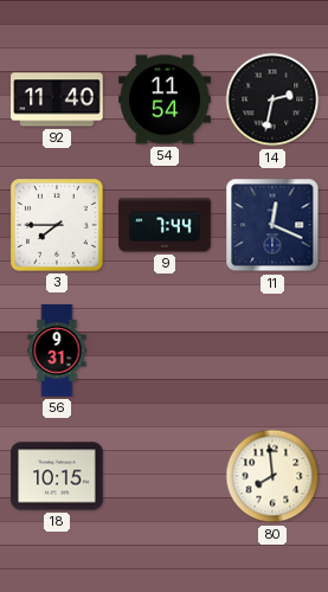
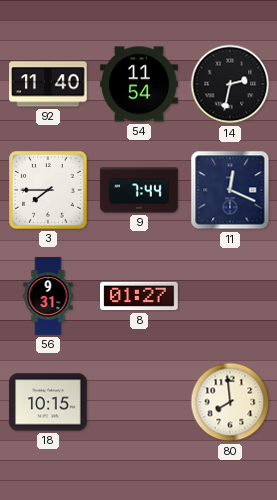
8: none -> 01:27
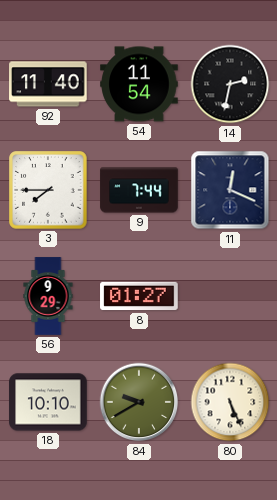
56: 9:31 -> 9:29
18: 10:15 -> 10:10
84: none -> 9:40
80: 7:59 -> 5:26
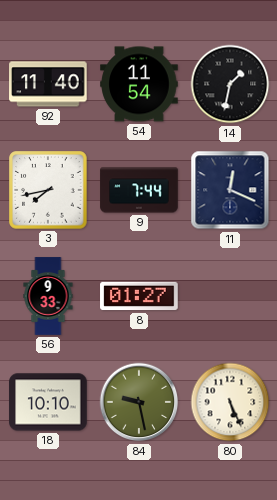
14: 2:32 -> 1:32
3: 7:45 -> 7:43
56: 9:29 -> 9:33
84: 9:40 -> 9:28
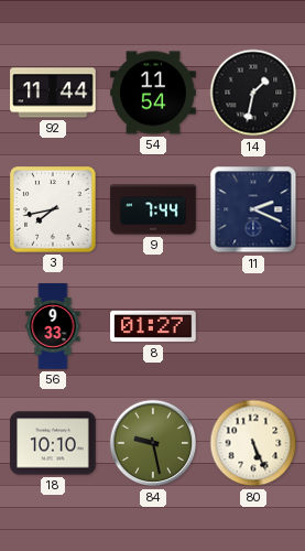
92: 11:40 -> 11:44
11: 12:19 -> 2:19
